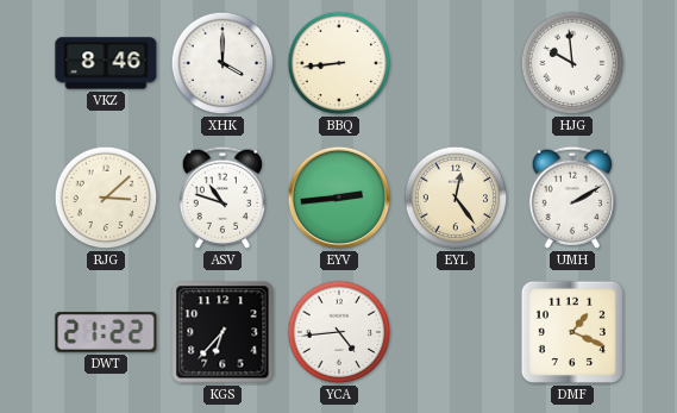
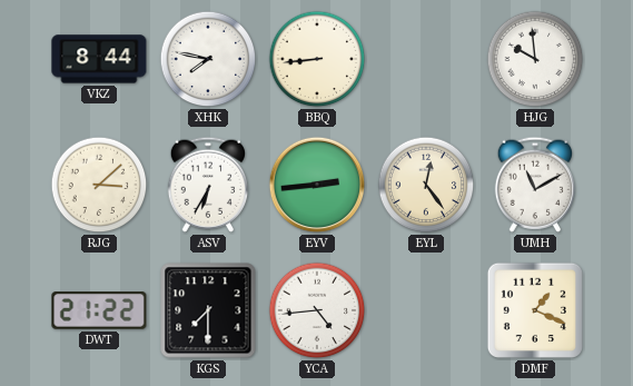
VKZ: 8:46 -> 8:44
XHK: 4:00 -> 7:47
ASV: 10:48 -> 6:35
UMH: 2:10 -> 11:10
KGS: 6:37 -> 7:30
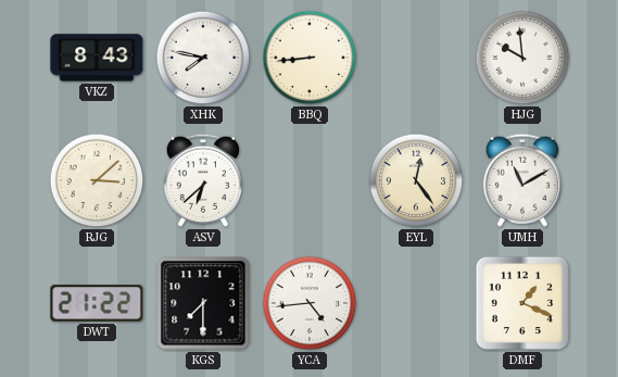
VKZ: 8:44 -> 8:43
ASV: 6:35 -> 6:38
EYV: 2:44 -> none
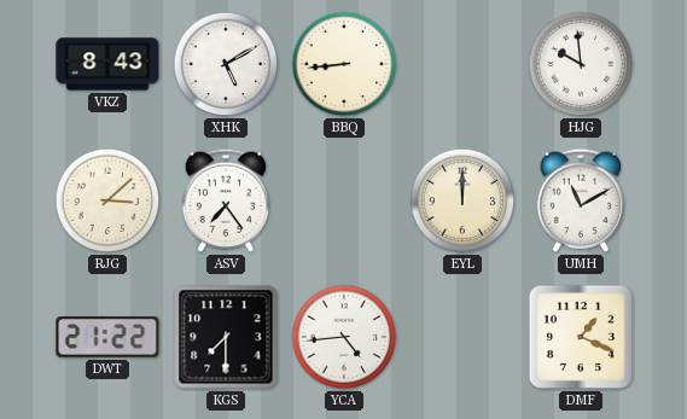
XHK: 7:47 -> 5:10
ASV: 6:38 -> 7:24
EYL: 12:24 -> 12:00
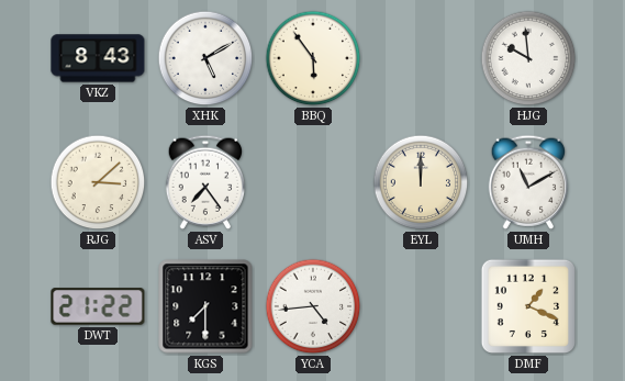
BBQ: 8:44 -> 5:54
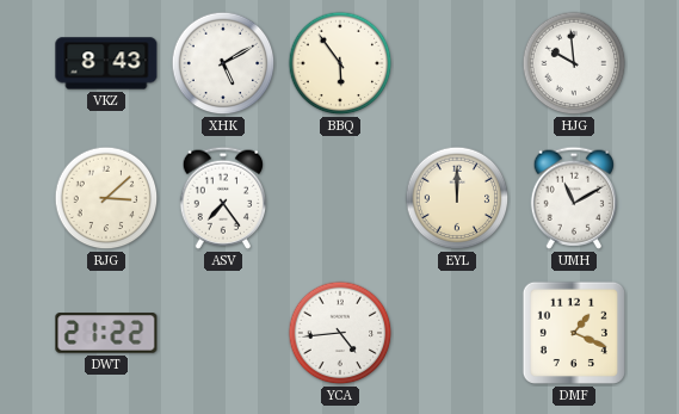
KGS: 7:30 -> none
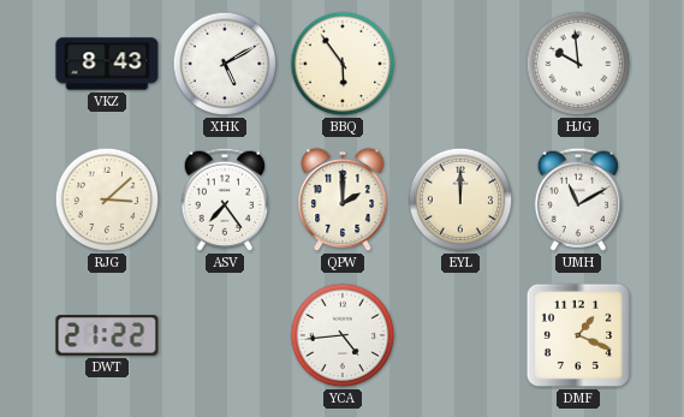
QPW: none -> 2:00
